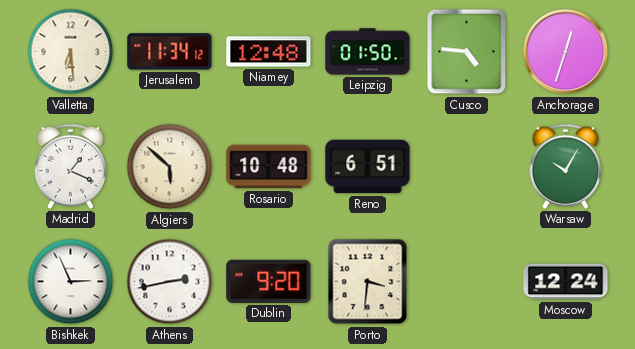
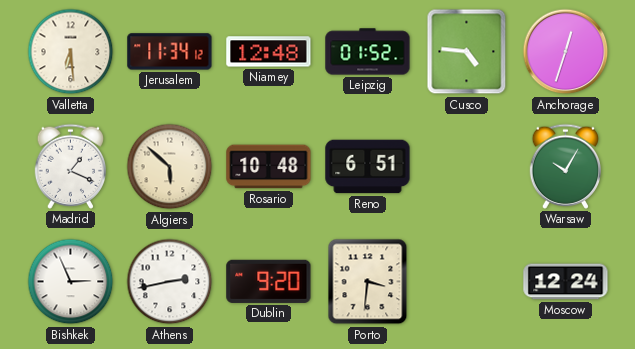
Leipzig: 01:50 -> 01:52
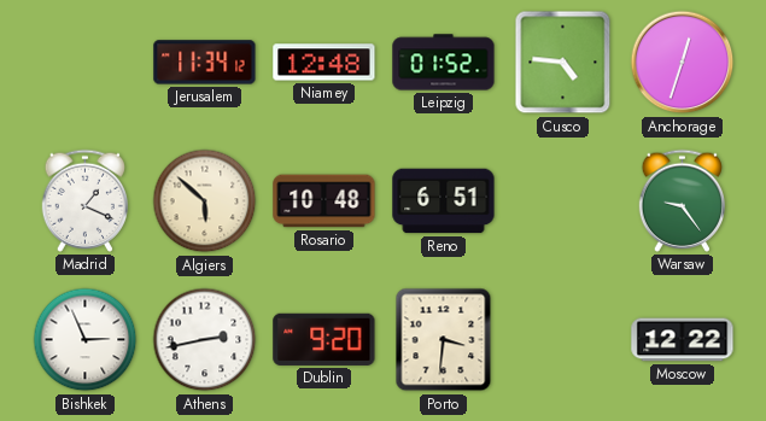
Valletta: 6:29 -> none
Warsaw: 10:05 -> 9:24
Moscow: 12:24 -> 12:22
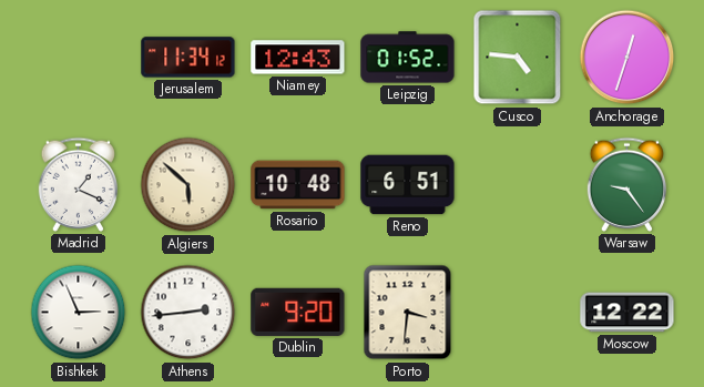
Niamey: 12:48 -> 12:43
Athens: 2:43 -> 2:44
